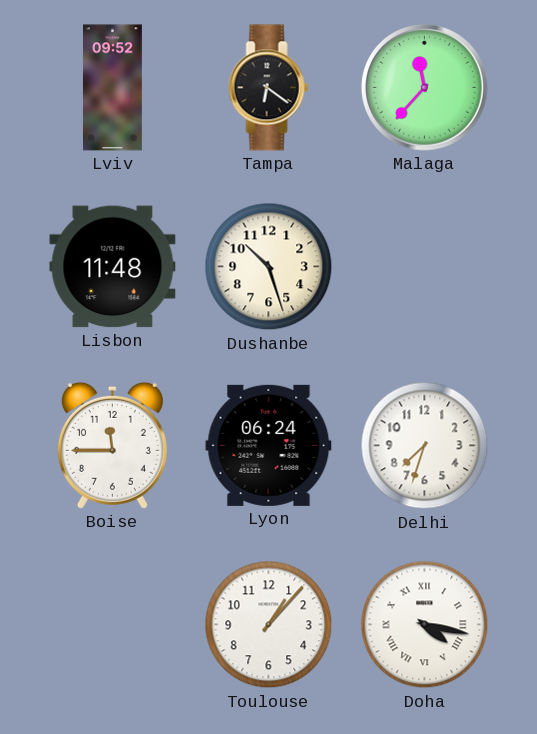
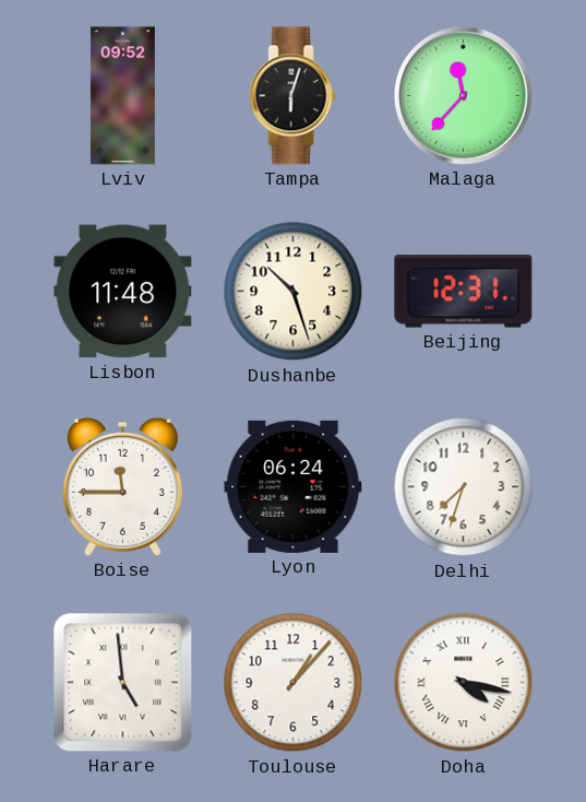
Tampa: 6:21 -> 6:03
Beijing: none -> 12:31
Harare: none -> 4:59
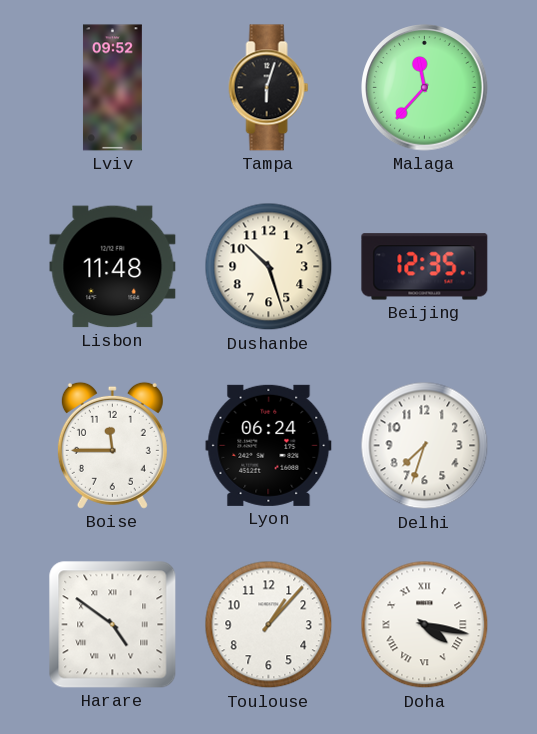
Beijing: 12:31 -> 12:35
Harare: 4:59 -> 4:51
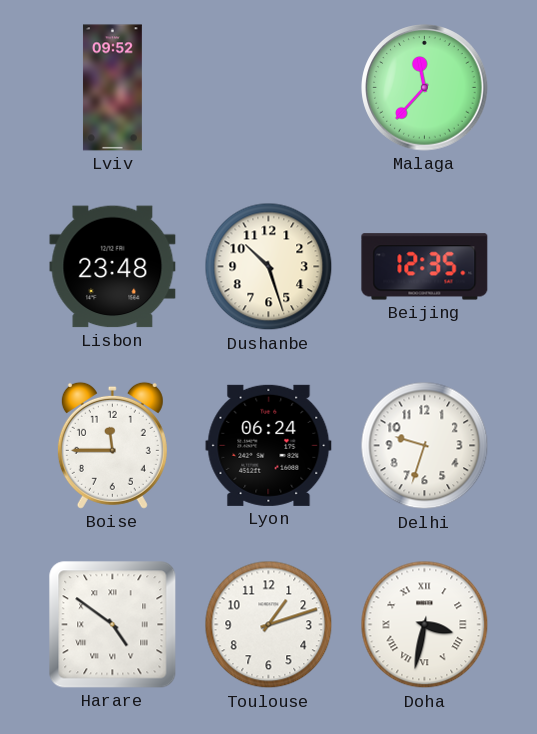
Tampa: 6:03 -> none
Lisbon: 11:48 -> 23:48
Delhi: 7:33 -> 9:33
Toulouse: 1:07 -> 1:12
Doha: 4:17 -> 3:32
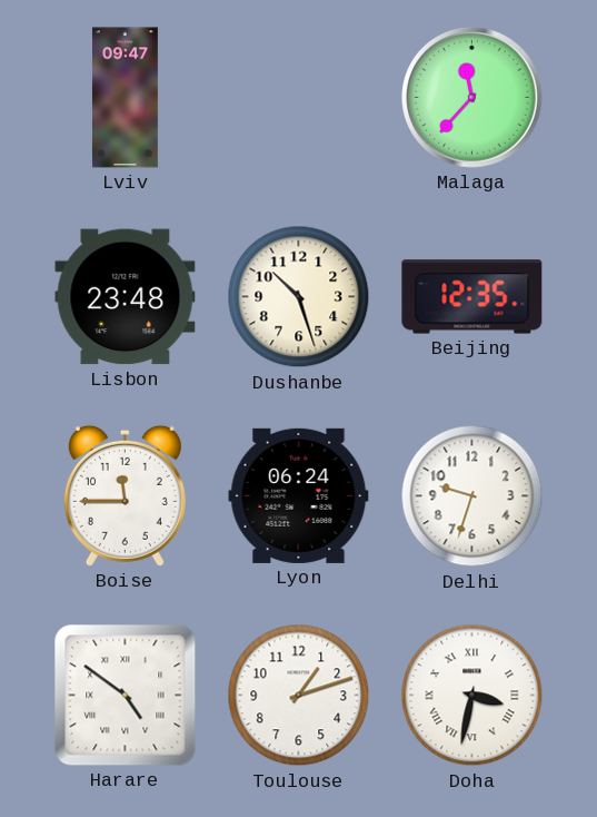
Lviv: 09:52 -> 09:47
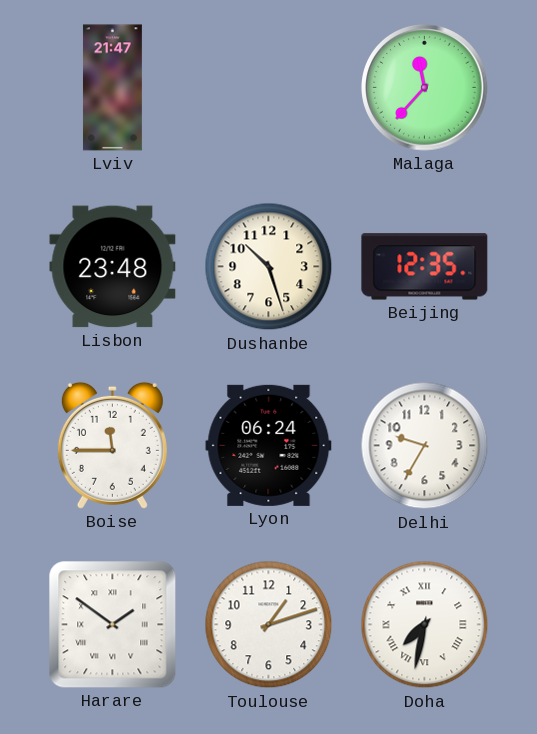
Lviv: 09:47 -> 21:47
Delhi: 9:33 -> 9:35
Harare: 4:51 -> 1:51
Doha: 3:32 -> 7:32
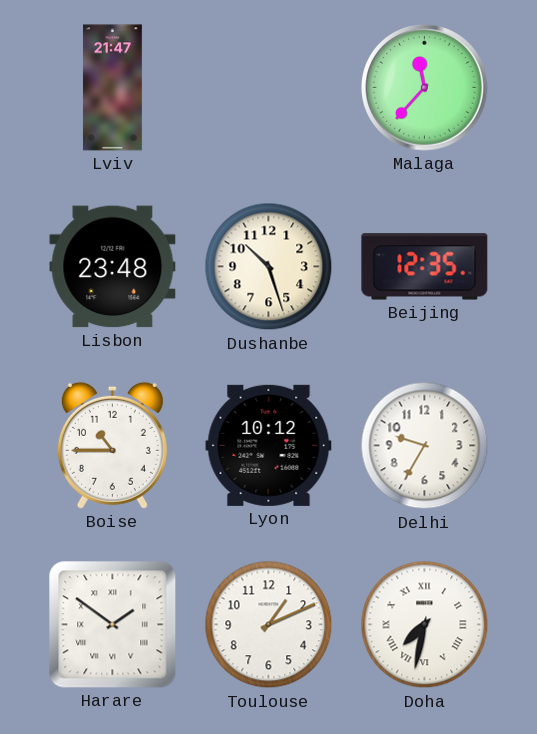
Boise: 11:45 -> 10:45
Lyon: 06:24 -> 10:12
Toulouse: 1:12 -> 1:11
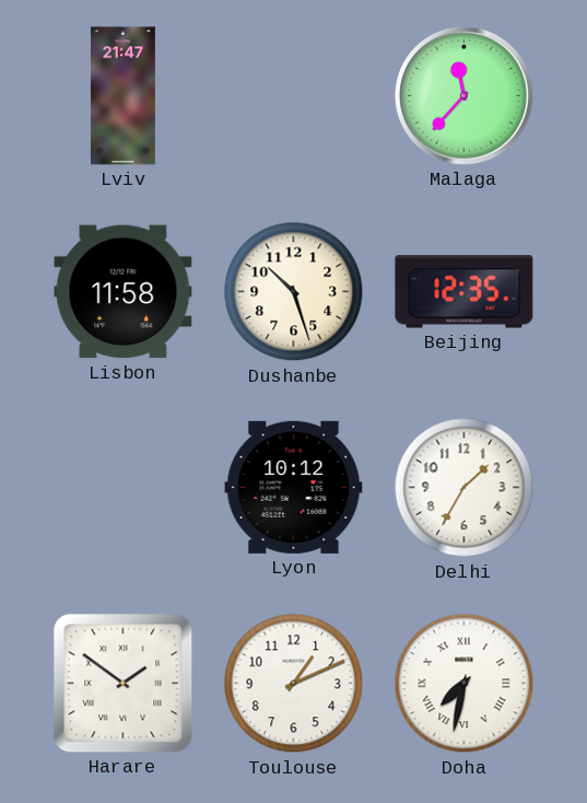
Lisbon: 23:48 -> 11:58
Boise: 10:45 -> none
Delhi: 9:35 -> 1:35
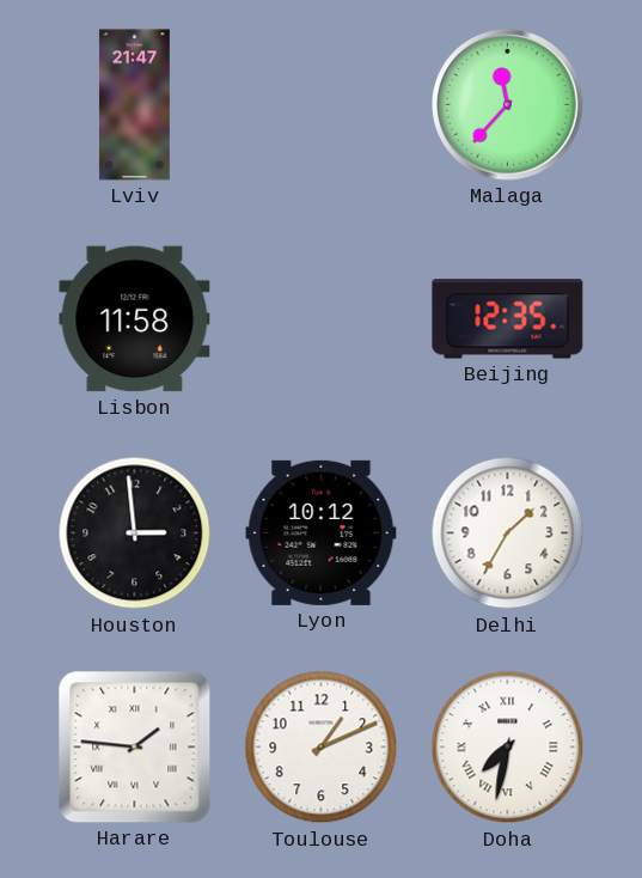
Dushanbe: 10:27 -> none
Houston: none -> 2:59
Harare: 1:51 -> 1:46
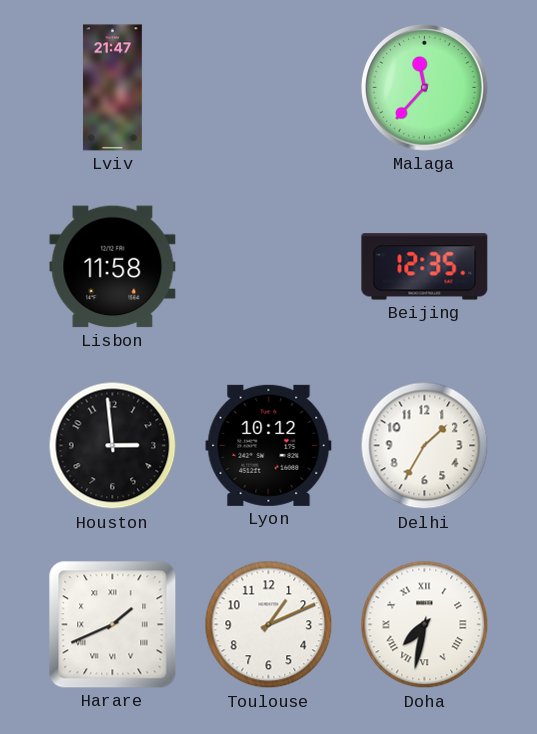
Harare: 1:46 -> 1:41
